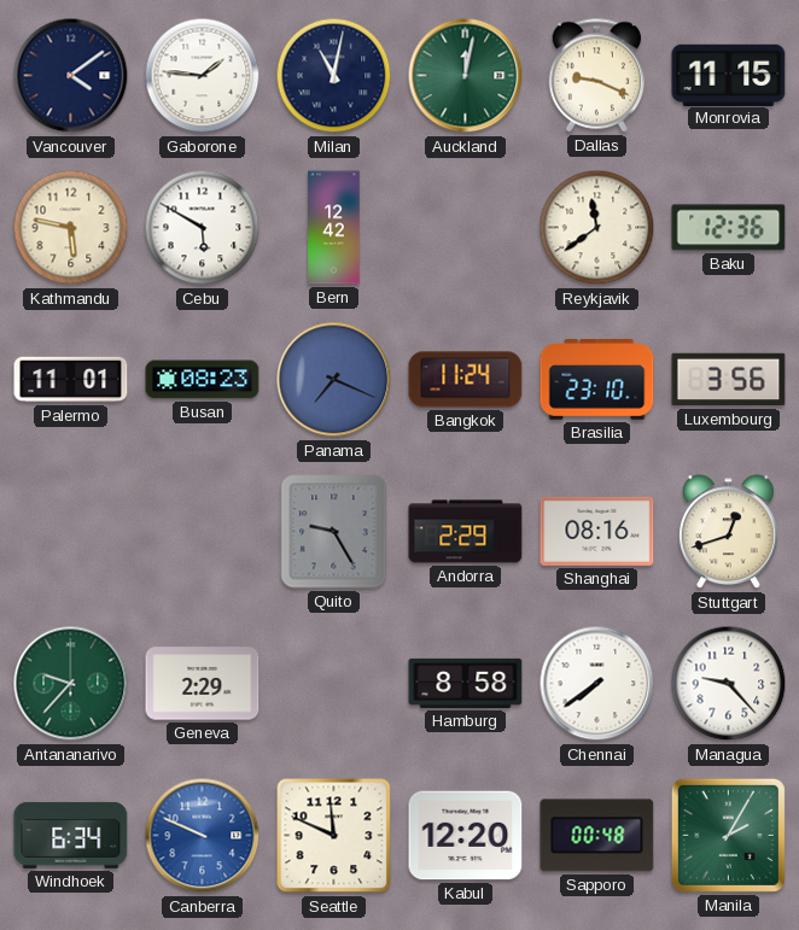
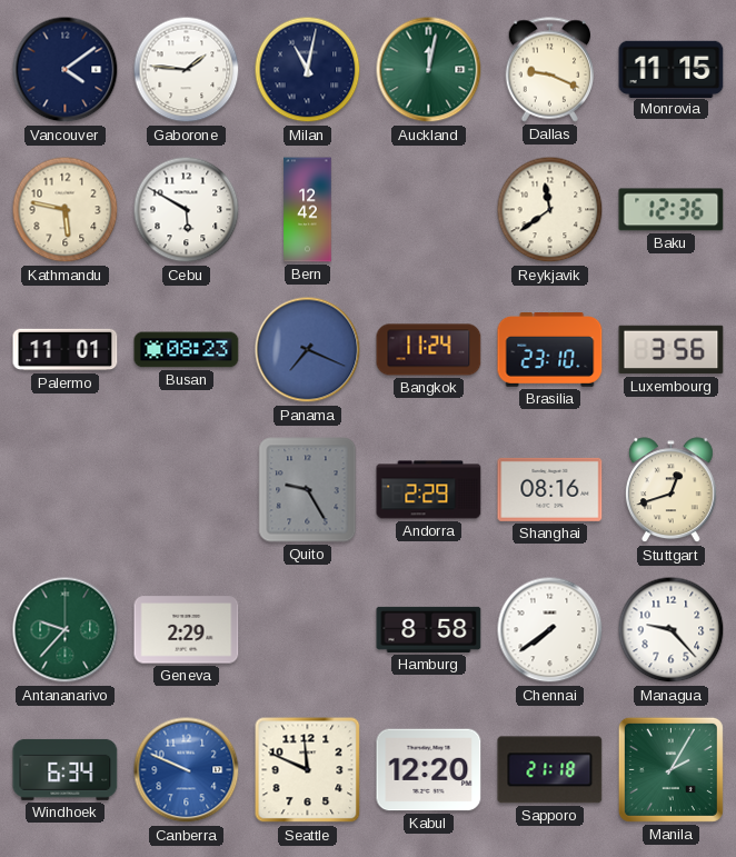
Sapporo: 00:48 -> 21:18
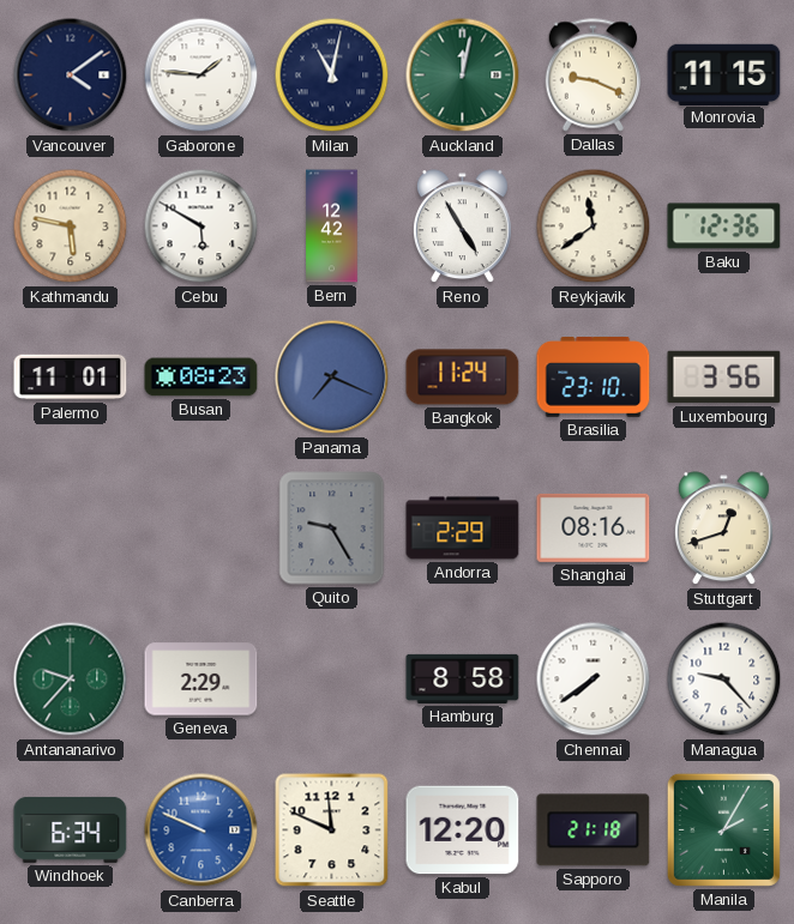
Reno: none -> 4:55
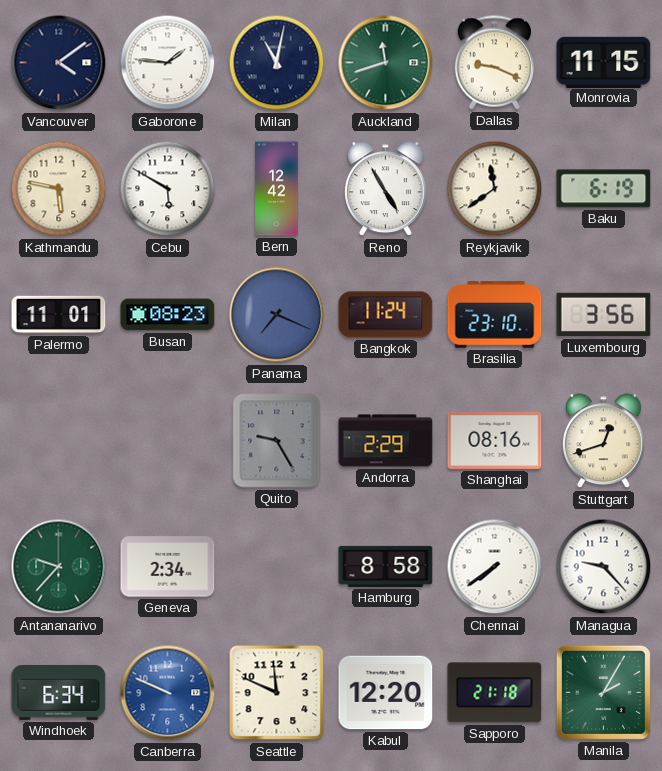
Auckland: 12:02 -> 11:42
Baku: 12:36 -> 6:19
Geneva: 2:29 -> 2:34
